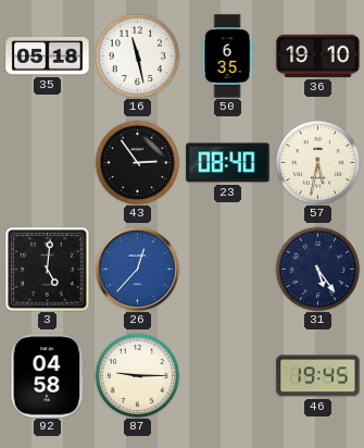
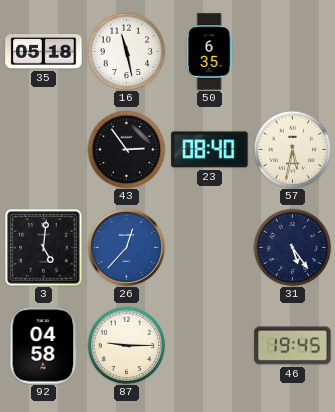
36: 19:10 -> none
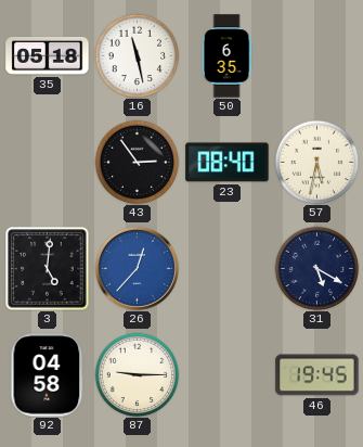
31: 5:24 -> 5:20
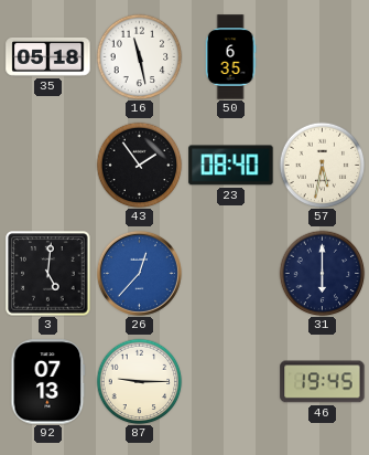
43: 2:54 -> 1:54
31: 5:20 -> 6:00
92: 04:58 -> 07:13
